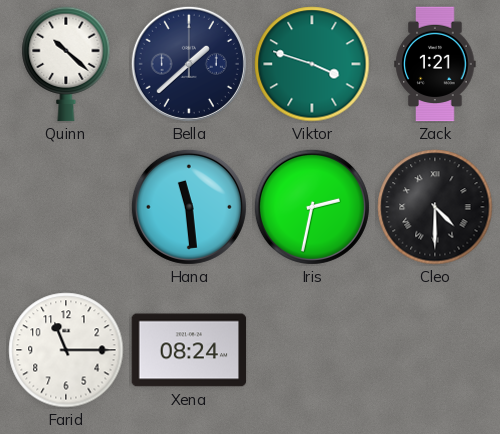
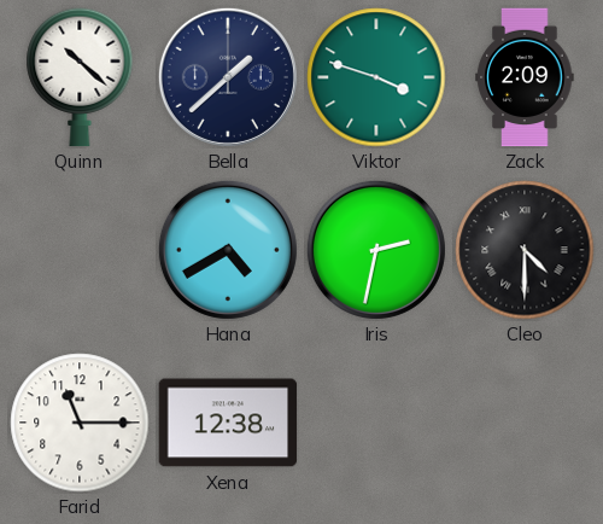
Zack: 1:21 -> 2:09
Hana: 11:29 -> 4:40
Xena: 08:24 -> 12:38
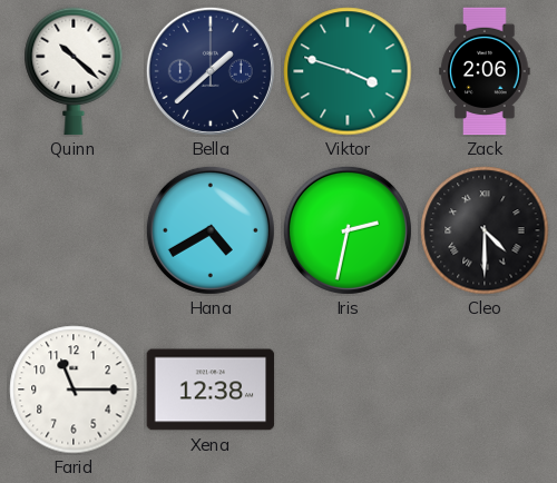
Zack: 2:09 -> 2:06
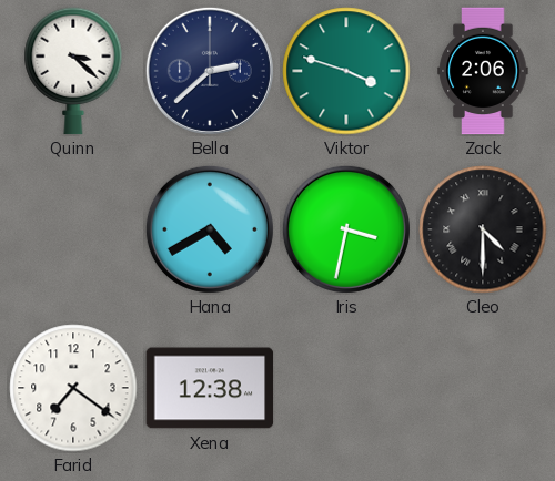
Quinn: 10:22 -> 3:22
Bella: 1:38 -> 2:38
Iris: 2:32 -> 3:32
Farid: 11:15 -> 7:21
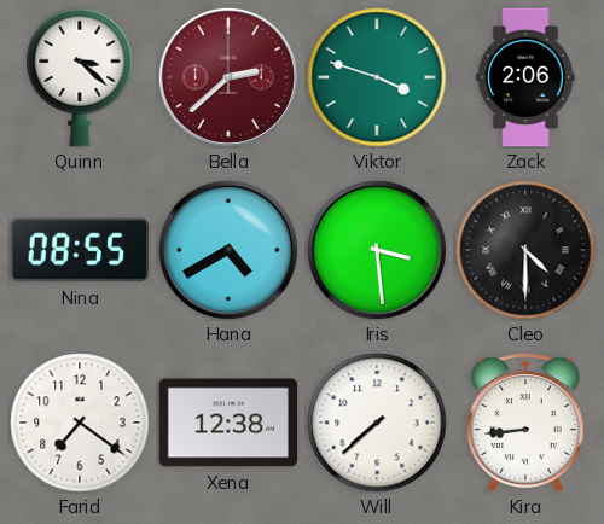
Bella dial: navy -> burgundy
Nina: none -> 08:55
Iris: 3:32 -> 3:29
Will: none -> 7:38
Kira: none -> 8:44
